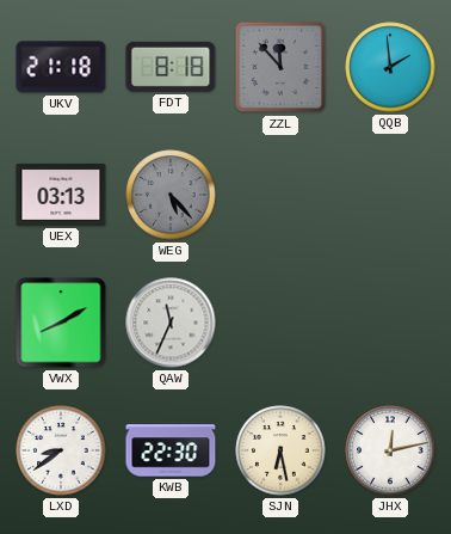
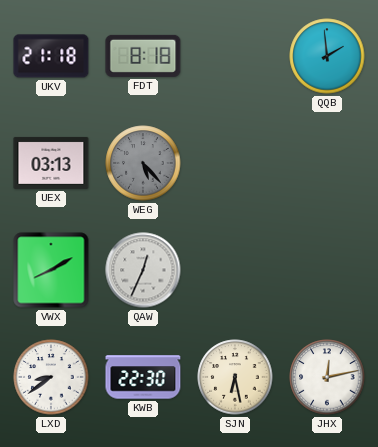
ZZL: 11:53 -> none
QAW: 11:34 -> 12:34
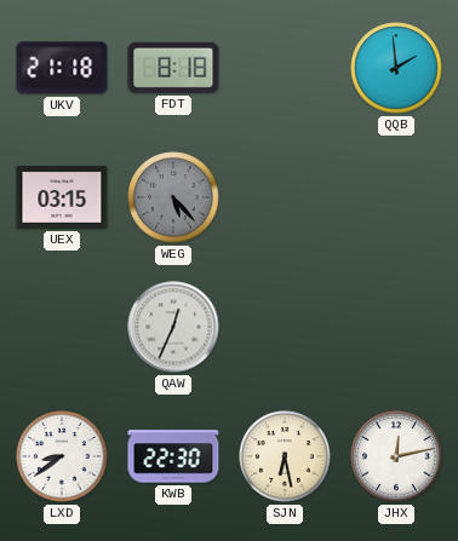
UEX: 03:13 -> 03:15
VWX: 8:10 -> none
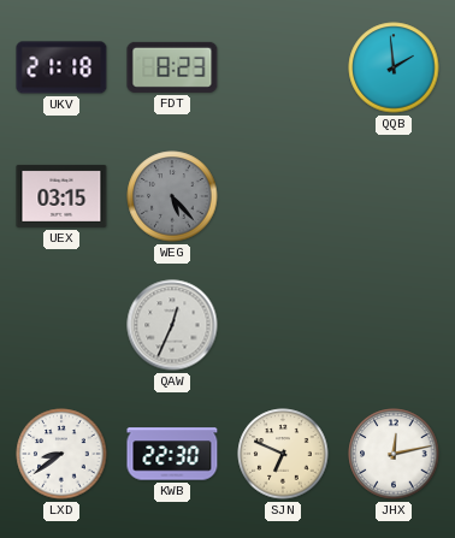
FDT: 8:18 -> 8:23
SJN: 6:28 -> 6:49
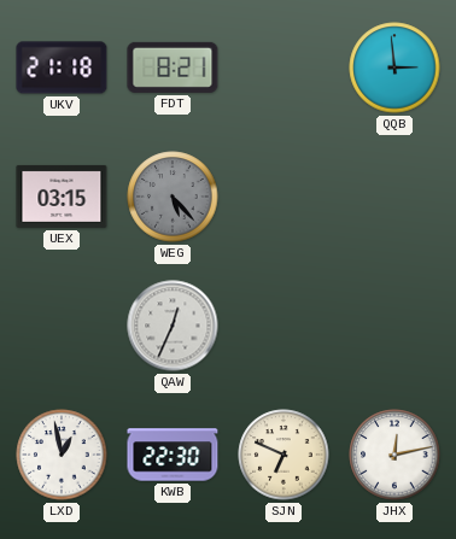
FDT: 8:23 -> 8:21
QQB: 1:59 -> 2:59
LXD: 8:39 -> 12:58
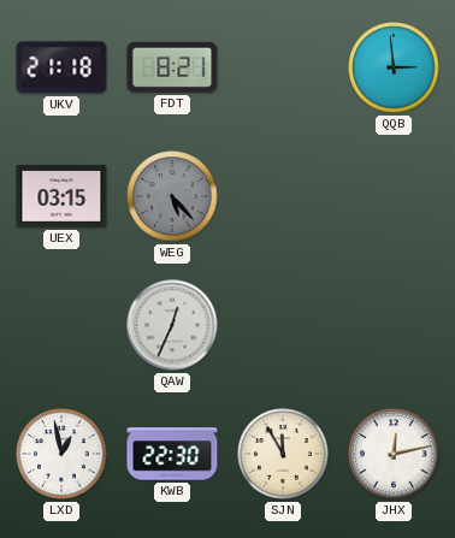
SJN: 6:49 -> 11:55
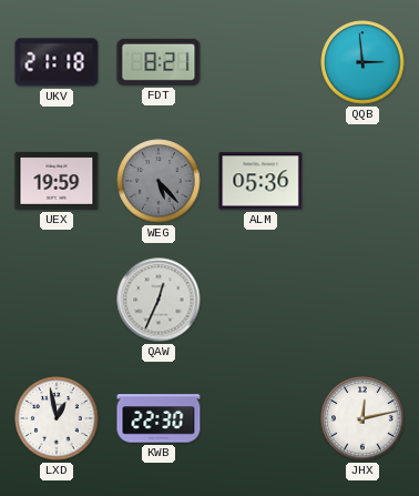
UEX: 03:15 -> 19:59
ALM: none -> 05:36
SJN: 11:55 -> none
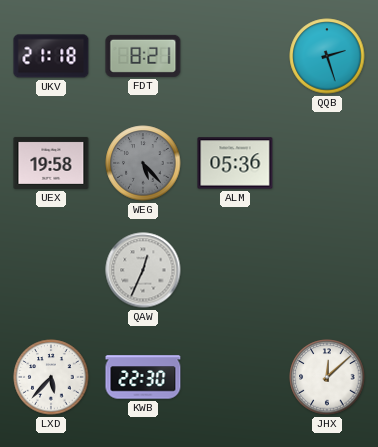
QQB: 2:59 -> 2:27
UEX: 19:59 -> 19:58
LXD: 12:58 -> 5:37
JHX: 12:13 -> 12:08
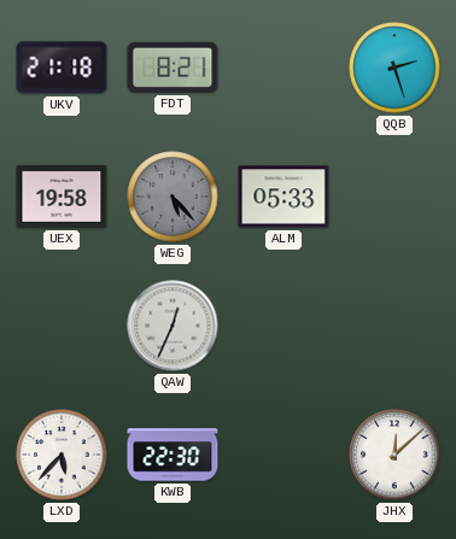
ALM: 05:36 -> 05:33
